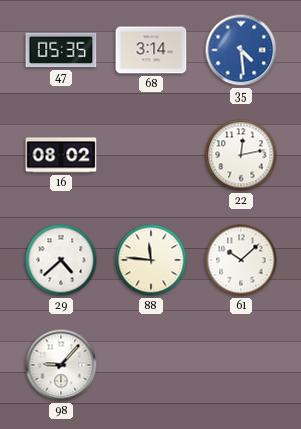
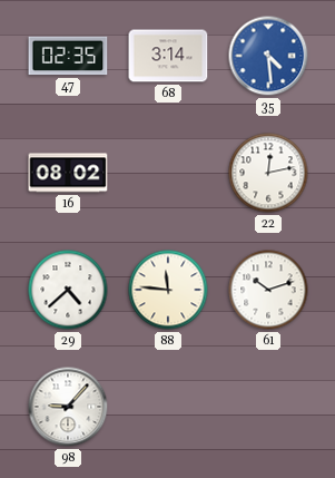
47: 05:35 -> 02:35
61: 10:08 -> 10:12
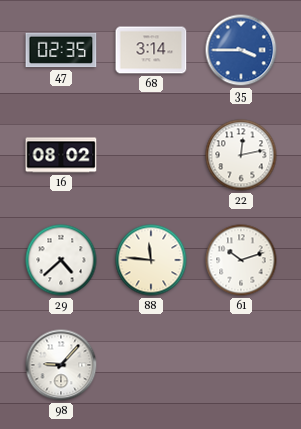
35: 4:29 -> 3:45
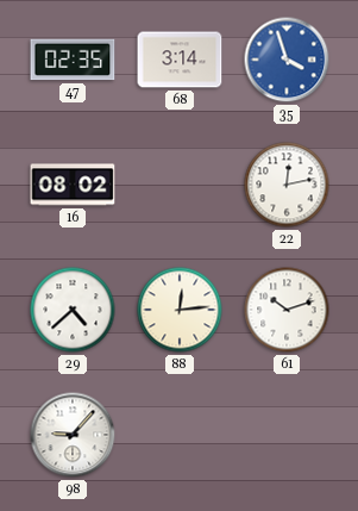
35: 3:45 -> 3:57
88: 11:46 -> 12:14
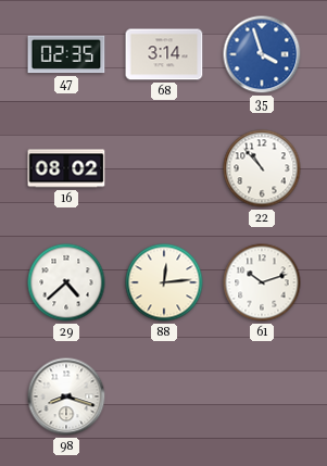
22: 12:13 -> 10:53
98: 9:07 -> 8:18
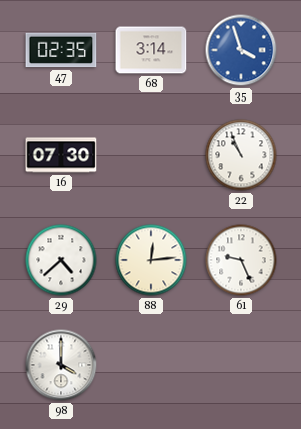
16: 08:02 -> 07:30
22: 10:53 -> 10:56
61: 10:12 -> 9:26
98: 8:18 -> 4:00
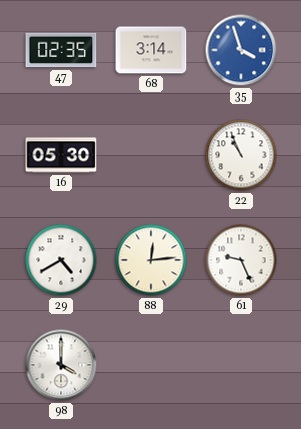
16: 07:30 -> 05:30
29: 4:38 -> 4:40
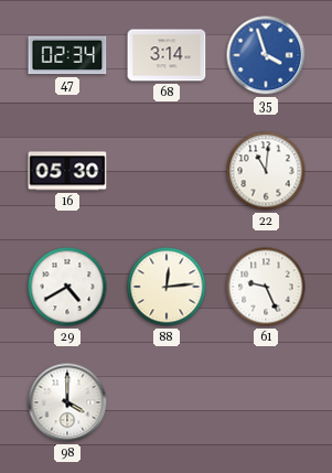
47: 02:35 -> 02:34
22: 10:56 -> 11:01
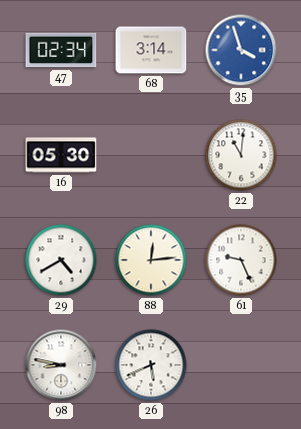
98: 4:00 -> 8:47
26: none -> 5:41
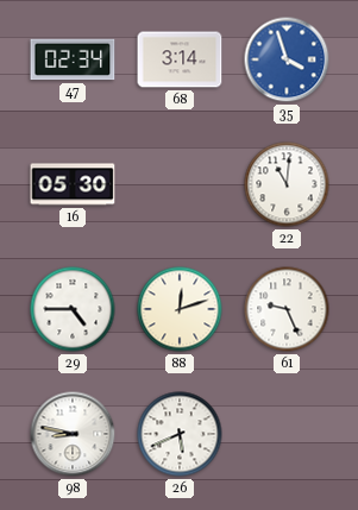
29: 4:40 -> 4:45
88: 12:14 -> 12:12
